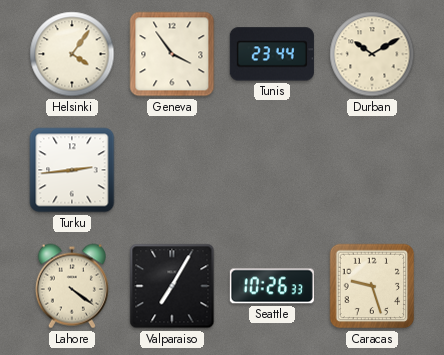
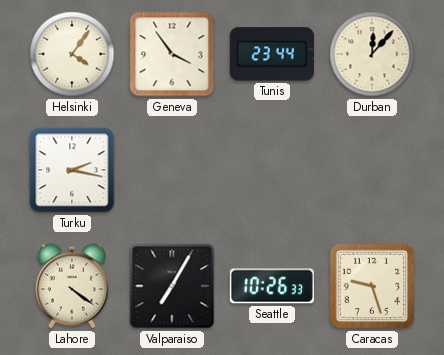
Durban: 10:10 -> 12:07
Turku: 2:44 -> 2:17
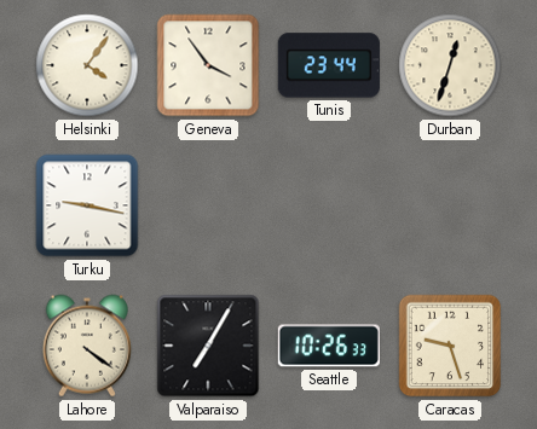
Durban: 12:07 -> 12:33
Turku: 2:17 -> 9:17
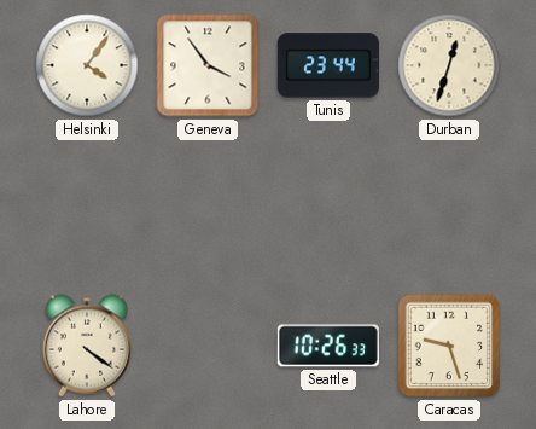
Turku: 9:17 -> none
Valparaiso: 7:05 -> none
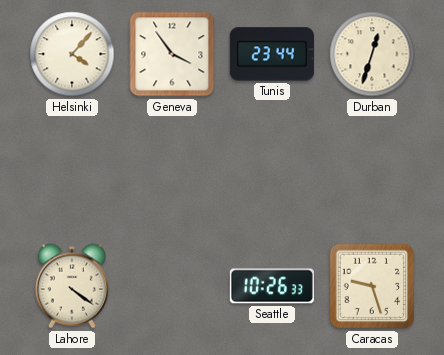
Helsinki: 4:06 -> 4:07
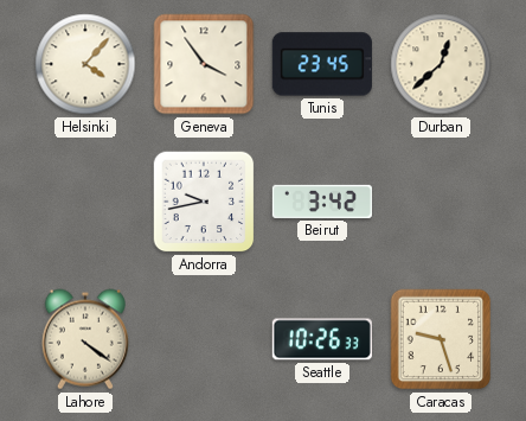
Tunis: 23:44 -> 23:45
Durban: 12:33 -> 12:38
Andorra: none -> 9:43
Beirut: none -> 3:42
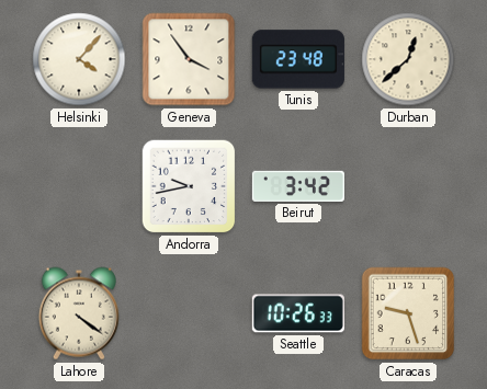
Tunis: 23:45 -> 23:48
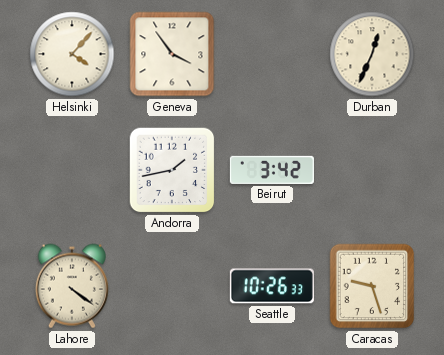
Tunis: 23:48 -> none
Durban: 12:38 -> 12:34
Andorra: 9:43 -> 1:43
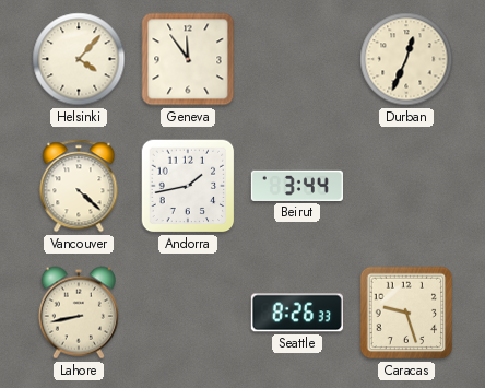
Geneva: 3:54 -> 11:54
Vancouver: none -> 4:22
Beirut: 3:42 -> 3:44
Lahore: 4:21 -> 8:43
Seattle: 10:26 -> 8:26
